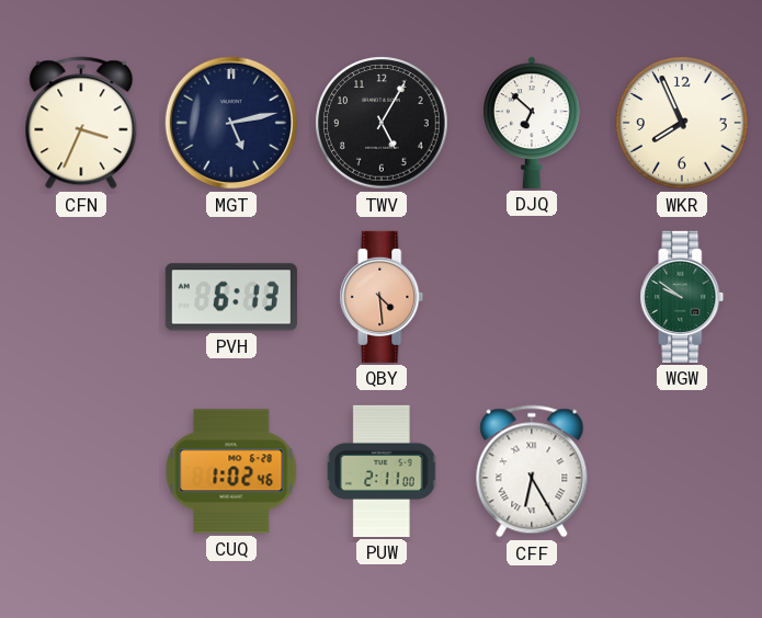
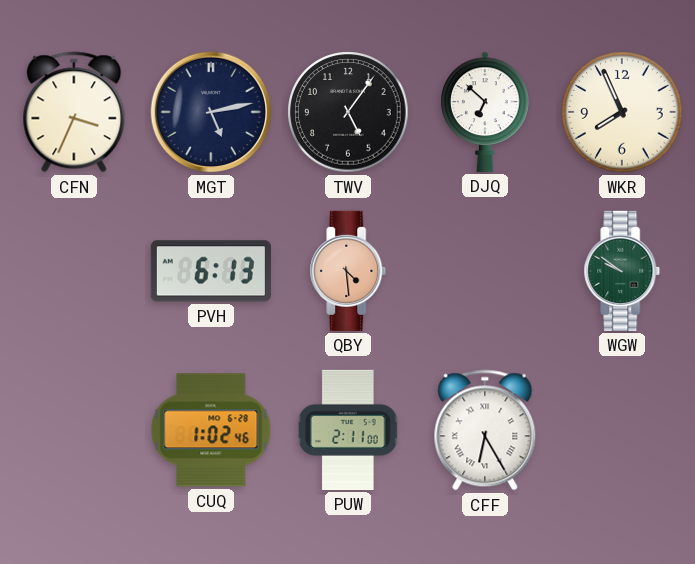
TWV: 5:05 -> 5:06
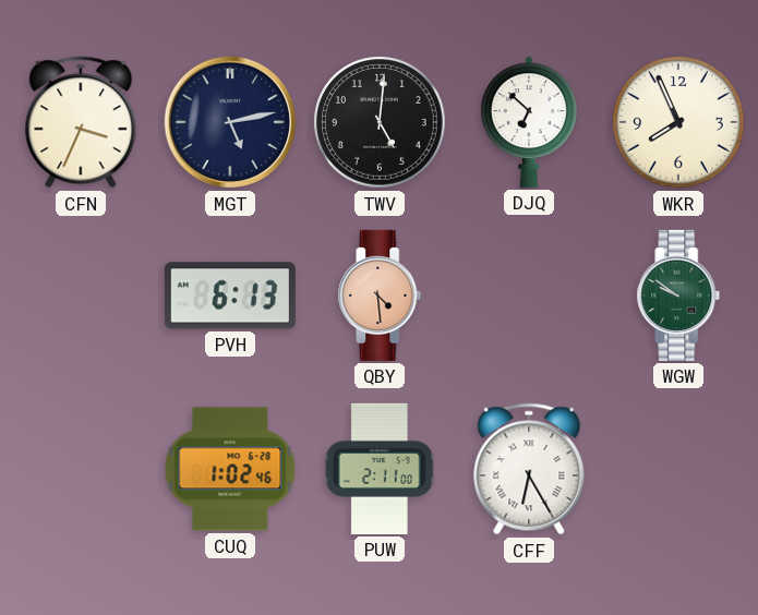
TWV: 5:06 -> 5:01
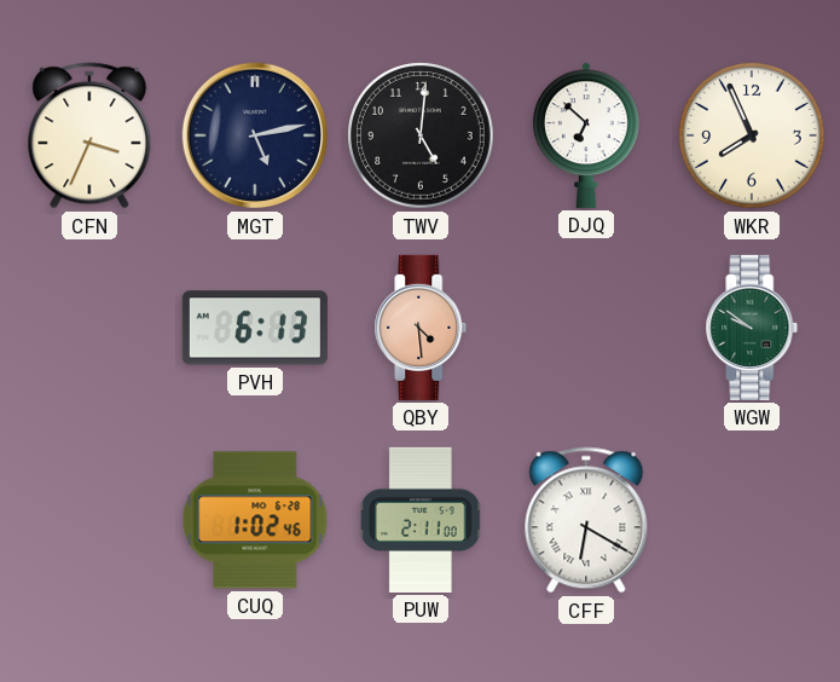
CFF: 6:25 -> 6:20
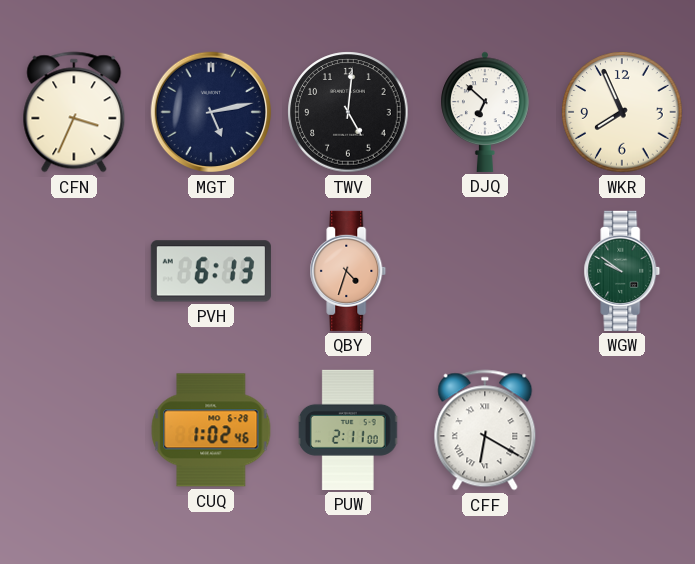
QBY: 4:29 -> 4:33
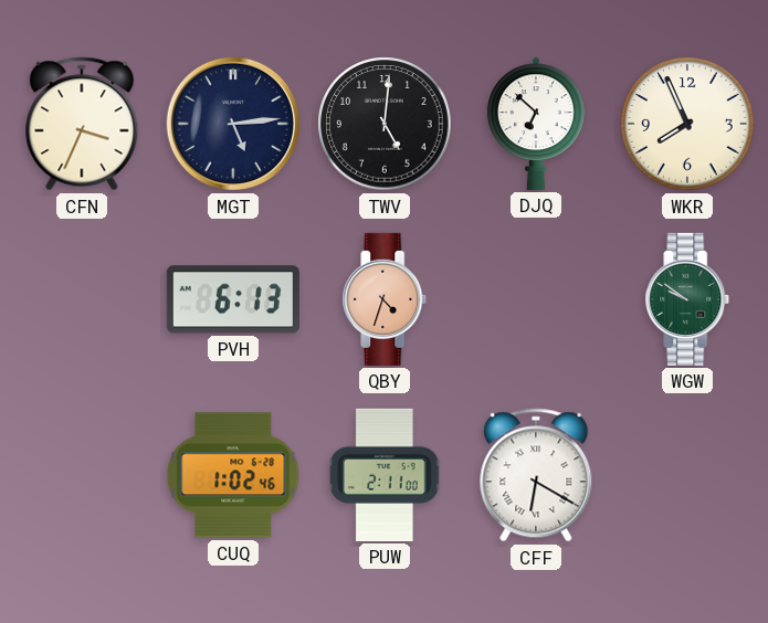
MGT: 5:13 -> 5:14
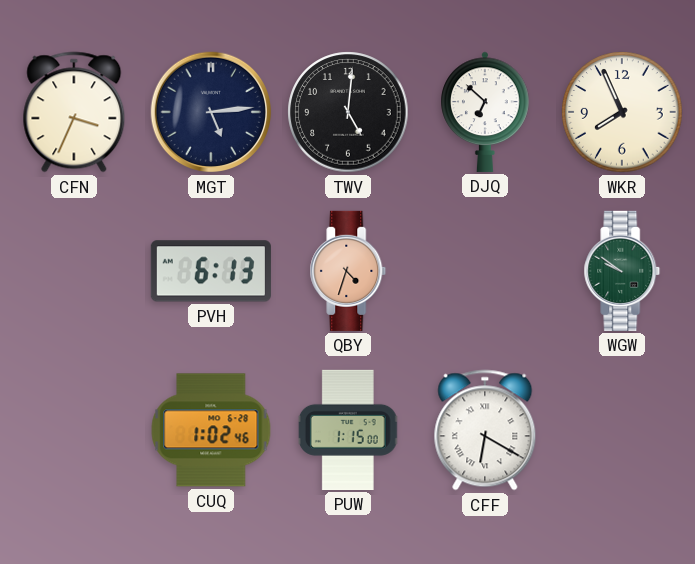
PUW: 2:11 -> 1:15
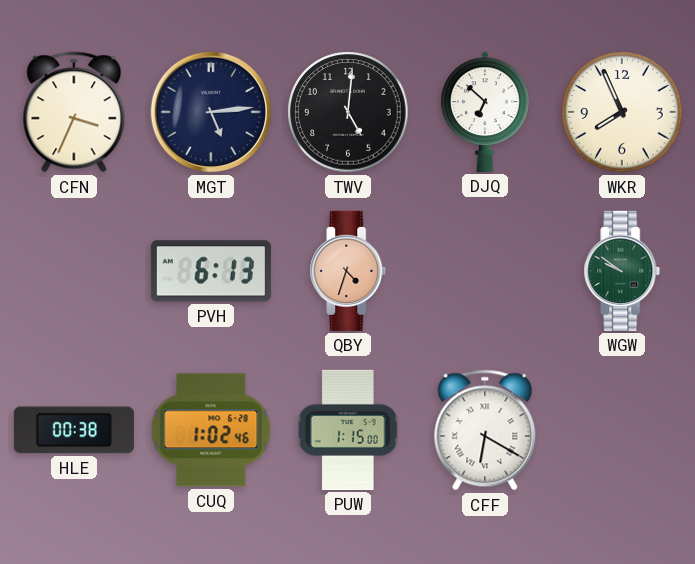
HLE: none -> 00:38
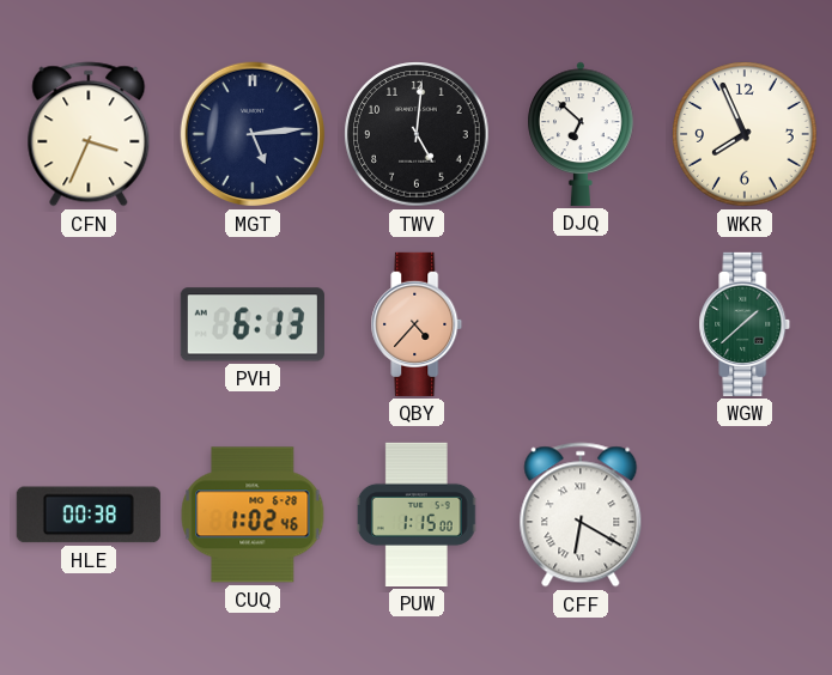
QBY: 4:33 -> 4:37
WGW: 9:51 -> 1:38
